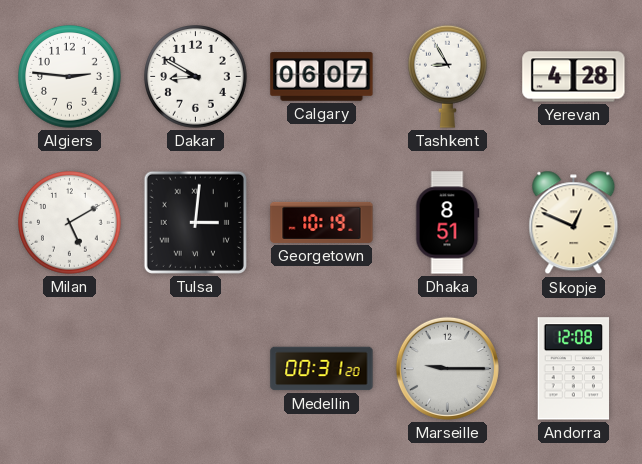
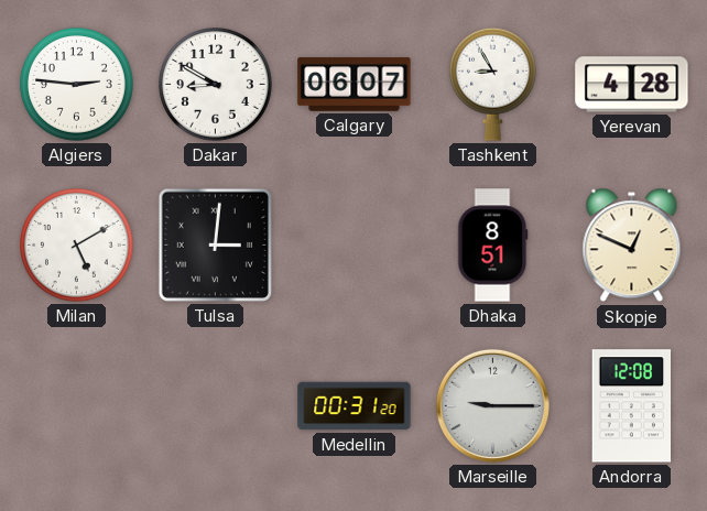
Georgetown: 10:19 -> none
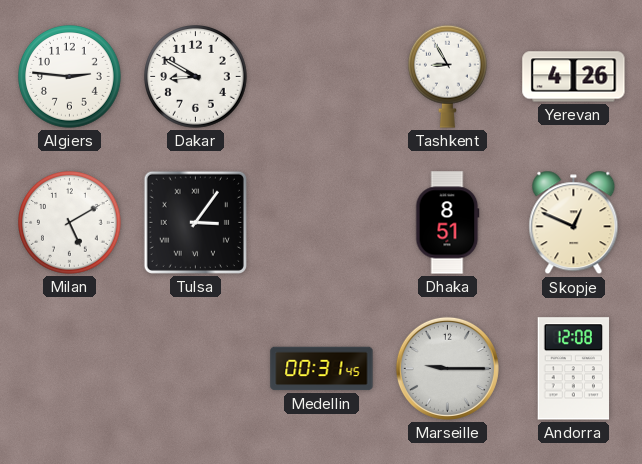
Calgary: 06:07 -> none
Yerevan: 4:28 -> 4:26
Tulsa: 3:01 -> 3:06
Medellin: 00:31:20 -> 00:31:45
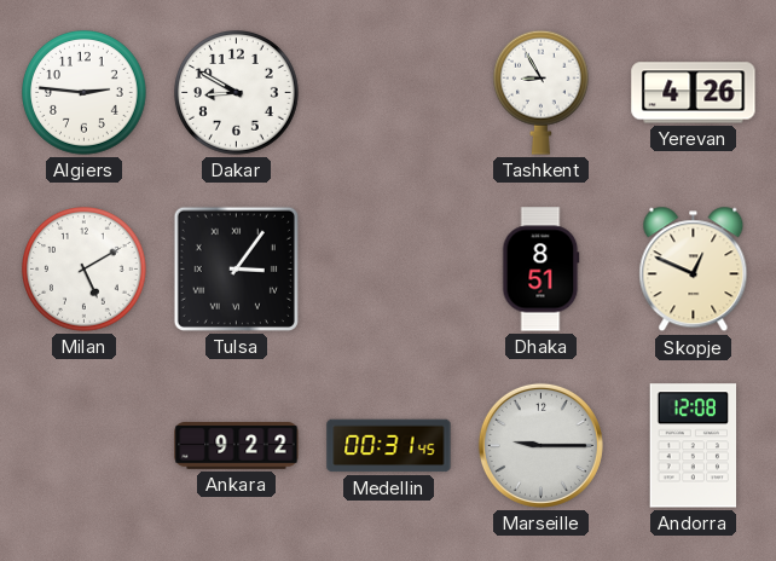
Ankara: none -> 9:22
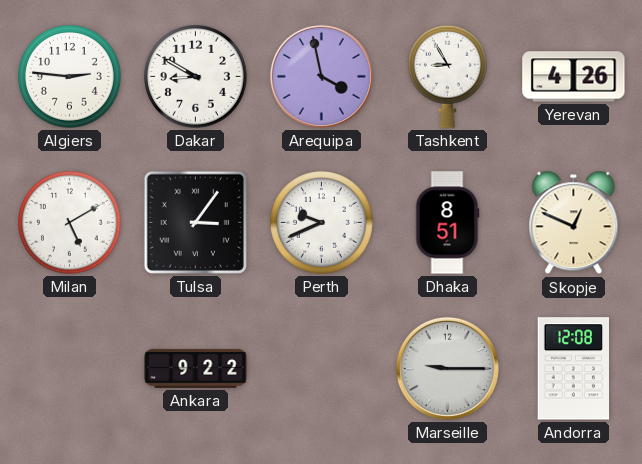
Arequipa: none -> 3:58
Perth: none -> 9:41
Medellin: 00:31 -> none
